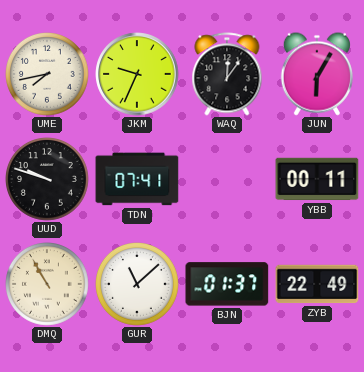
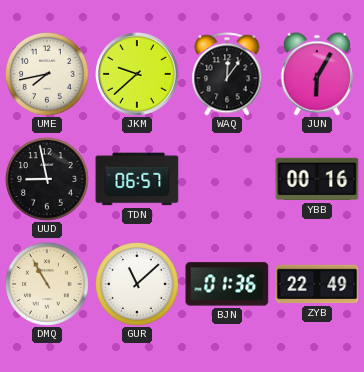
JKM: 9:34 -> 9:38
UUD: 9:48 -> 8:58
TDN: 07:41 -> 06:57
YBB: 00:11 -> 00:16
BJN: 01:37 -> 01:36
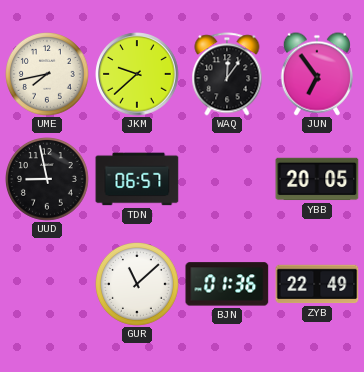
JUN: 6:05 -> 6:54
YBB: 00:16 -> 20:05
DMQ: 10:55 -> none
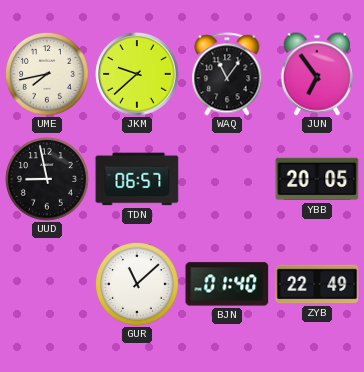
WAQ: 12:06 -> 11:06
BJN: 01:36 -> 01:40
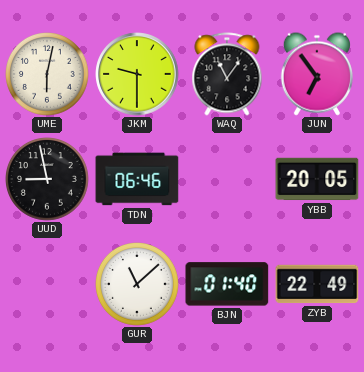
UME: 7:43 -> 6:02
JKM: 9:38 -> 9:30
TDN: 06:57 -> 06:46
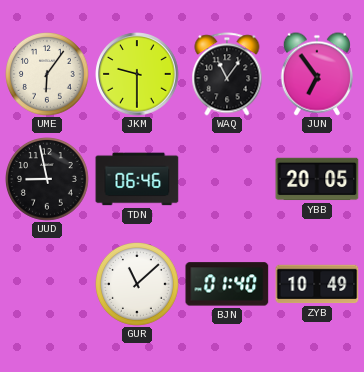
UME: 6:02 -> 6:06
ZYB: 22:49 -> 10:49
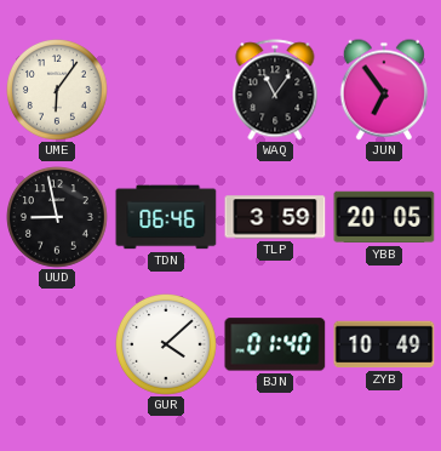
JKM: 9:30 -> none
TLP: none -> 3:59
GUR: 11:08 -> 4:08
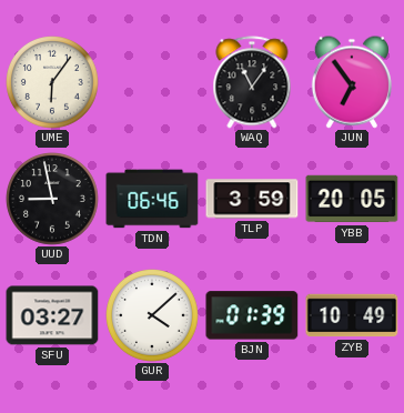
SFU: none -> 03:27
BJN: 01:40 -> 01:39
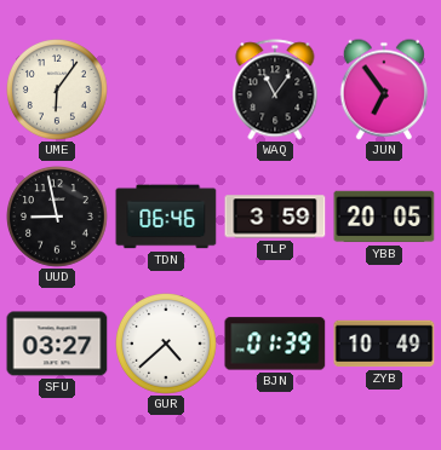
GUR: 4:08 -> 4:38
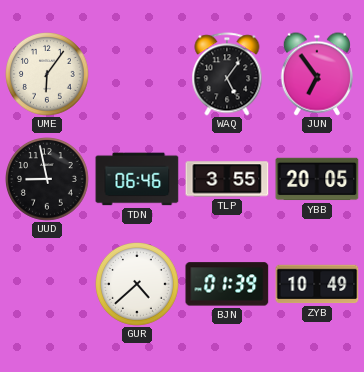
WAQ: 11:06 -> 5:06
TLP: 3:59 -> 3:55
SFU: 03:27 -> none
